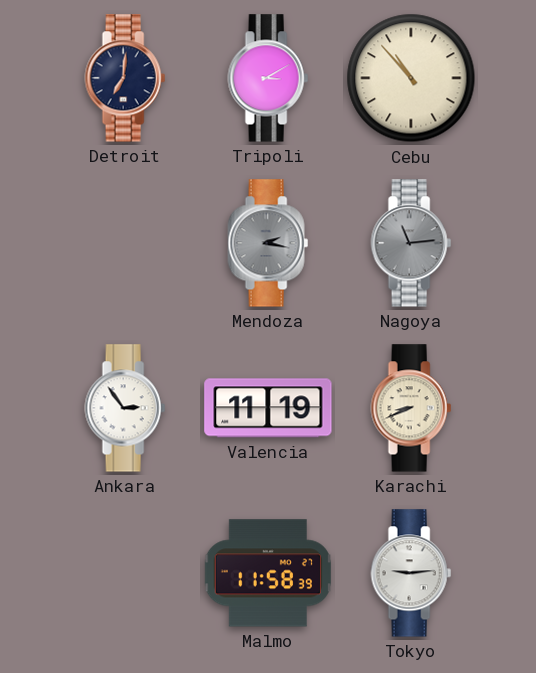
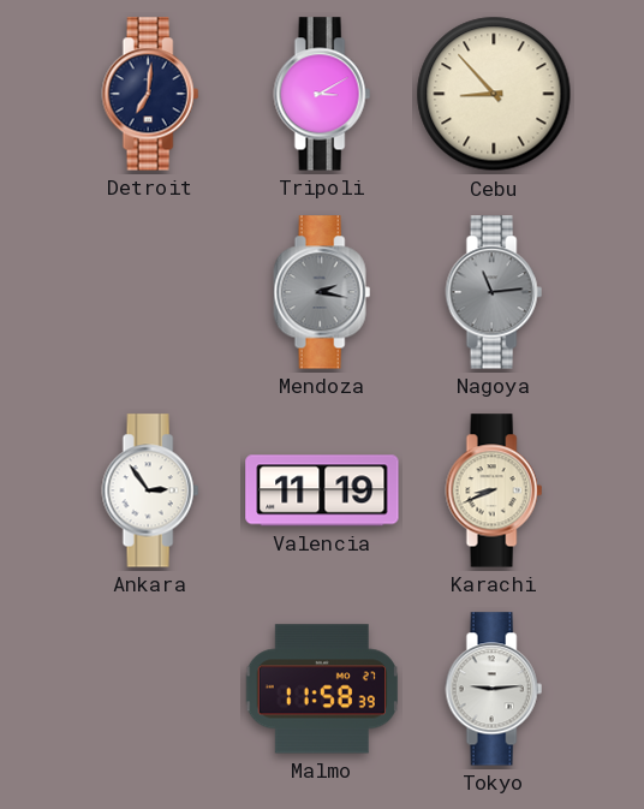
Cebu: 10:53 -> 8:53
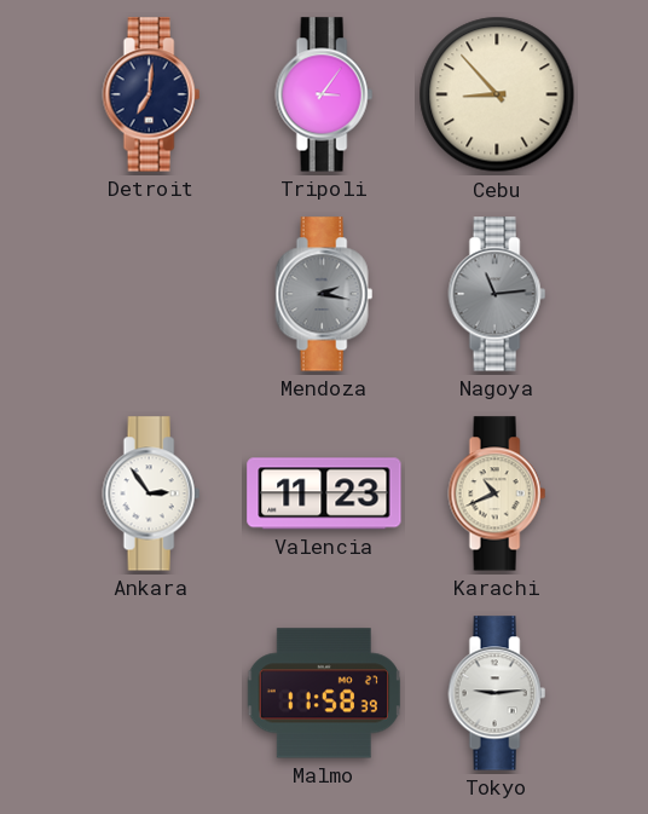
Tripoli: 3:10 -> 3:06
Valencia: 11:19 -> 11:23
Karachi: 8:41 -> 10:41
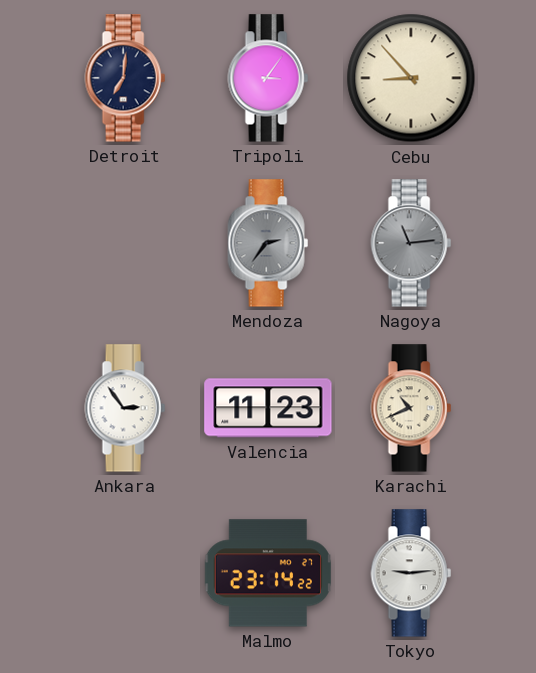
Mendoza: 2:17 -> 2:36
Malmo: 11:58 -> 23:14
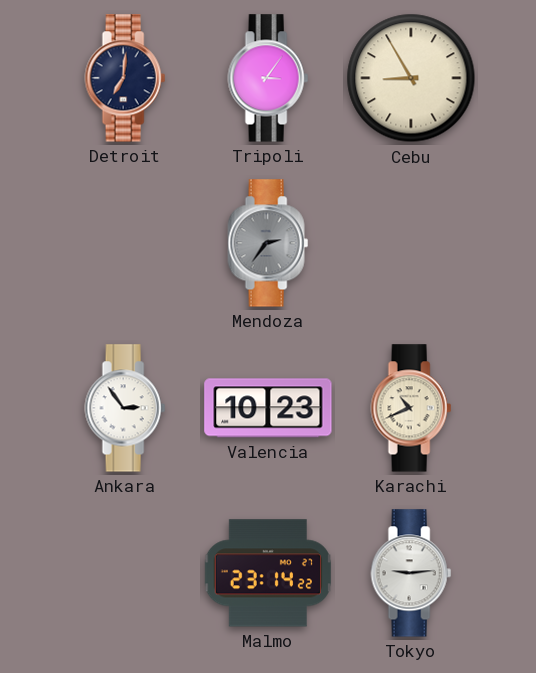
Cebu: 8:53 -> 8:55
Nagoya: 11:14 -> none
Valencia: 11:23 -> 10:23
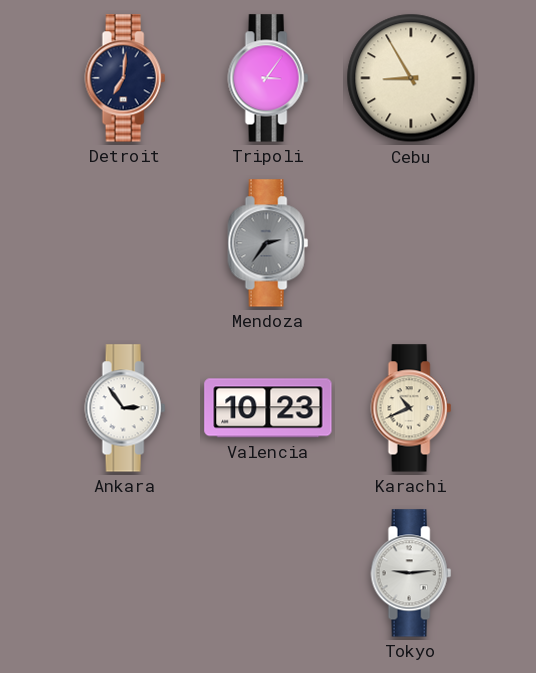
Malmo: 23:14 -> none
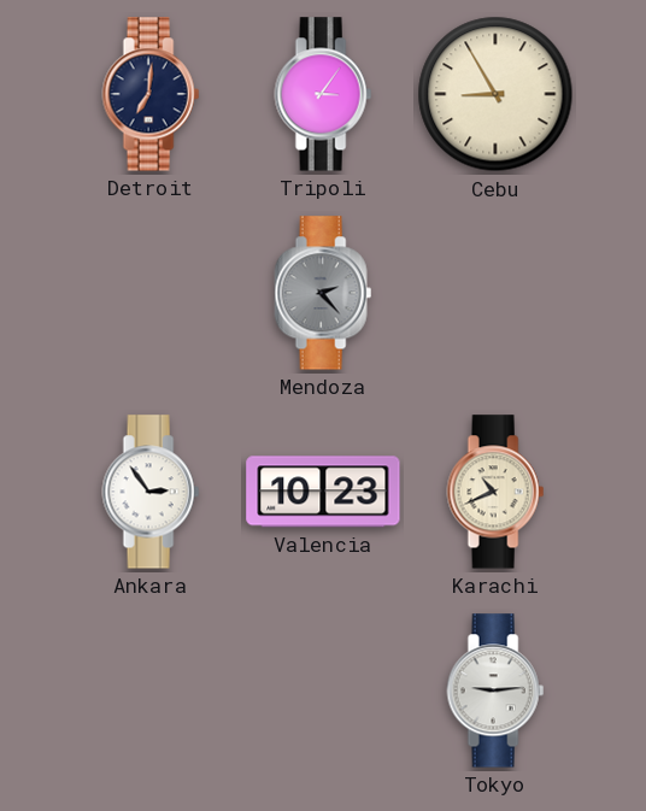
Mendoza: 2:36 -> 2:23
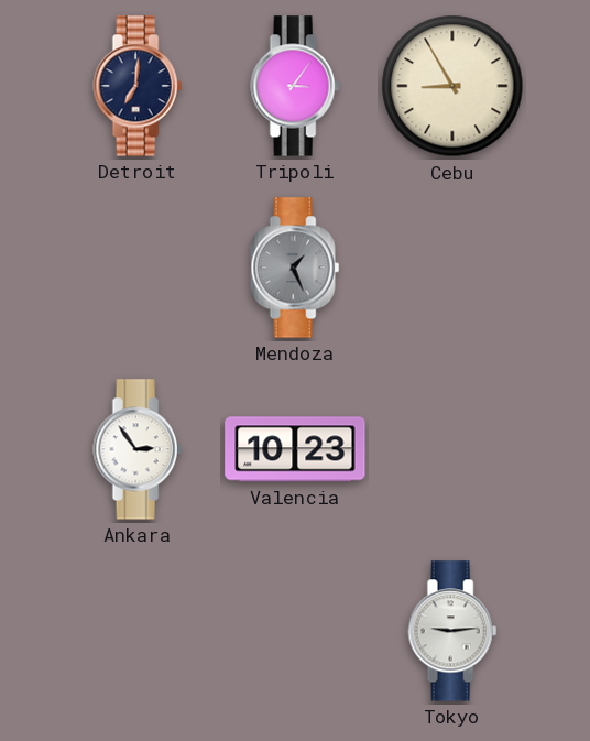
Mendoza: 2:23 -> 1:26
Karachi: 10:41 -> none
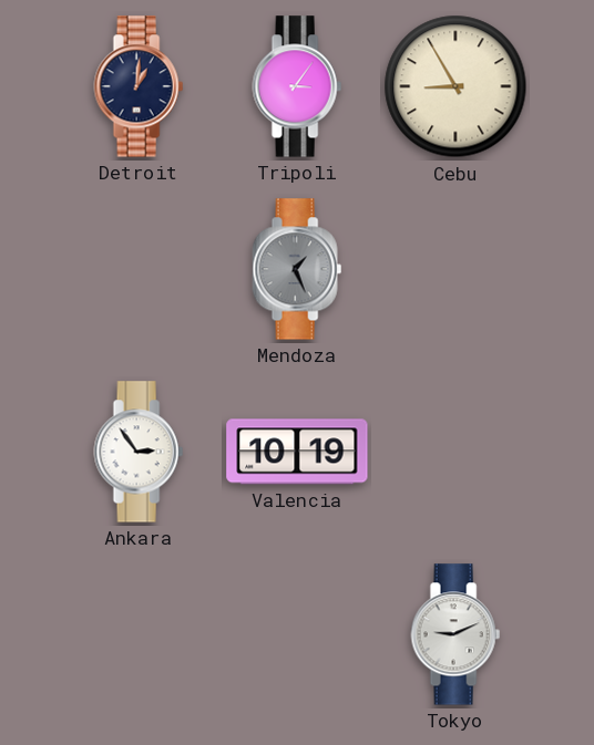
Detroit: 7:01 -> 1:01
Valencia: 10:23 -> 10:19
Tokyo: 9:14 -> 9:11
